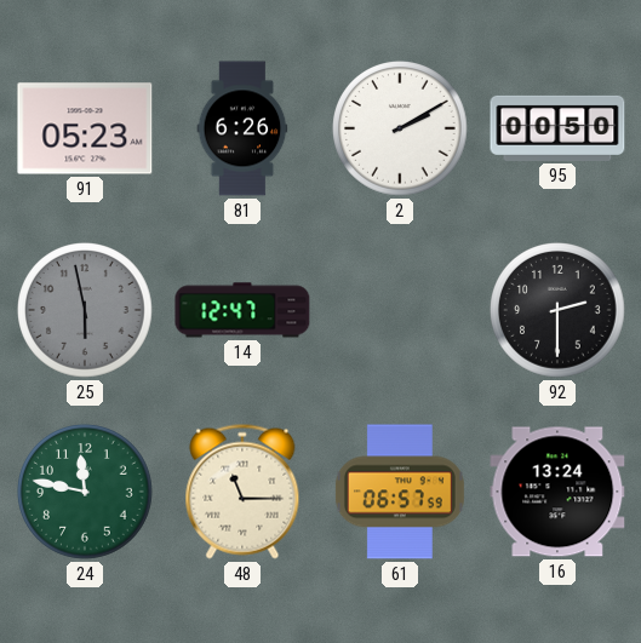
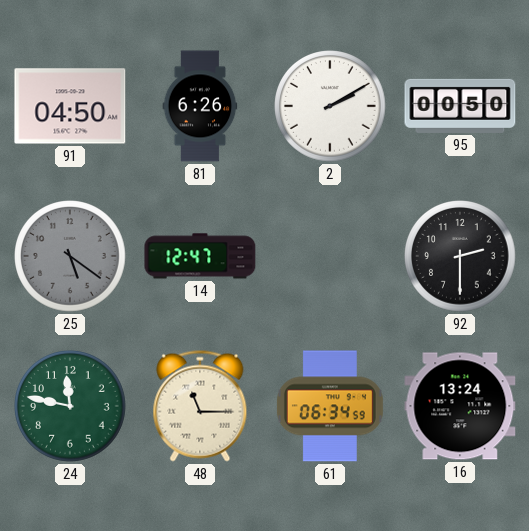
91: 05:23 -> 04:50
25: 5:58 -> 5:21
61: 06:57 -> 06:34
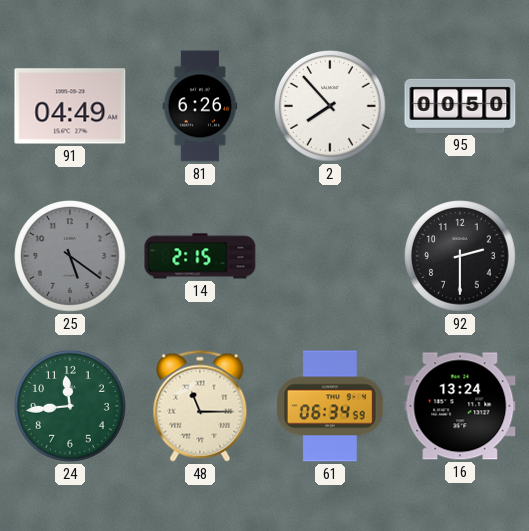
91: 04:50 -> 04:49
2: 2:10 -> 7:53
14: 12:47 -> 2:15
24: 11:47 -> 11:44
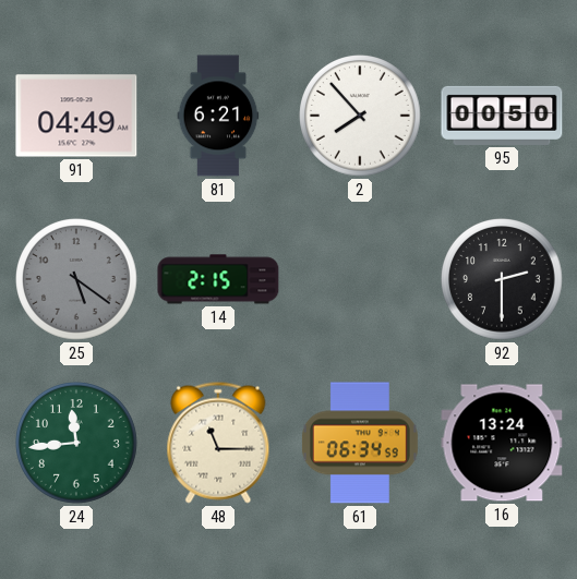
81: 6:26 -> 6:21
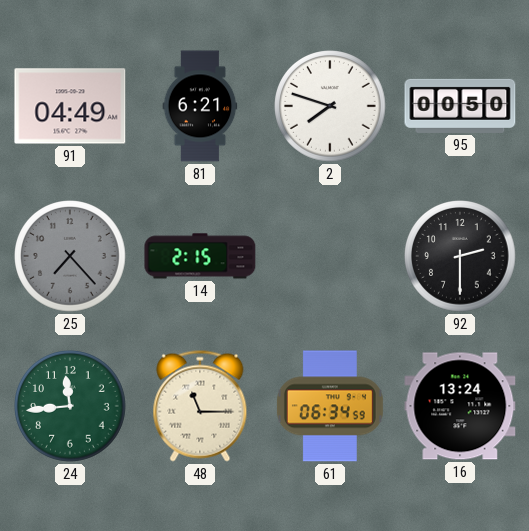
2: 7:53 -> 7:48
25: 5:21 -> 7:23
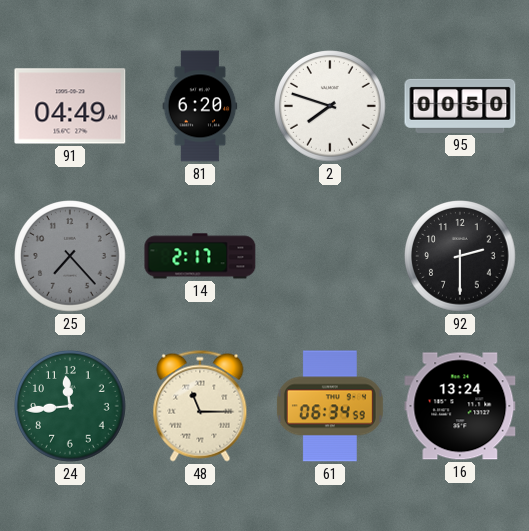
81: 6:21 -> 6:20
14: 2:15 -> 2:17
